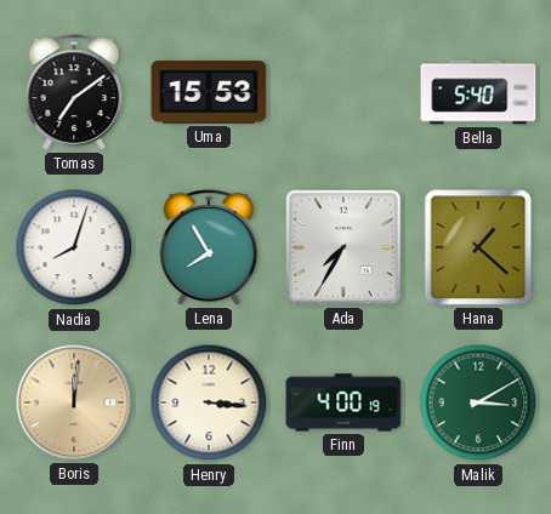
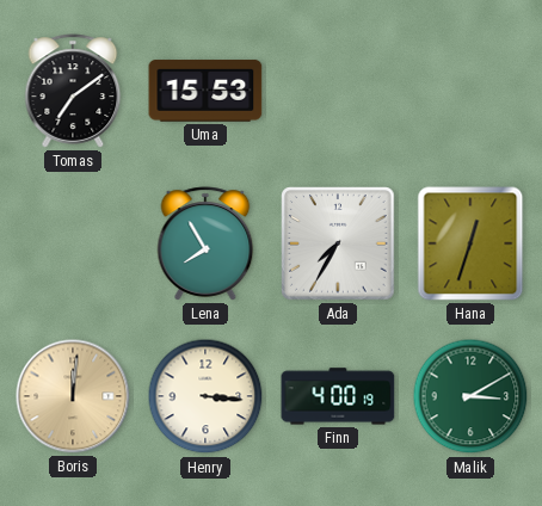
Bella: 5:40 -> none
Nadia: 8:03 -> none
Hana: 1:22 -> 12:33
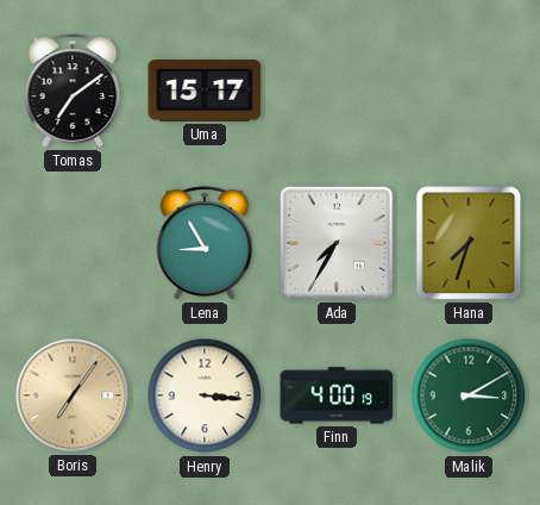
Uma: 15:53 -> 15:17
Lena: 7:55 -> 8:55
Hana: 12:33 -> 7:33
Boris: 12:01 -> 7:06
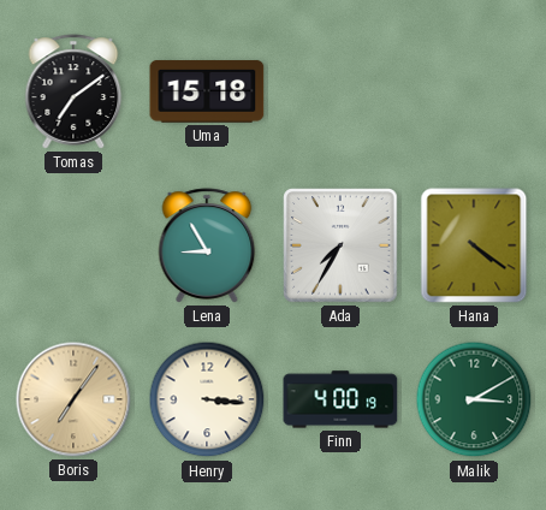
Uma: 15:17 -> 15:18
Hana: 7:33 -> 4:21
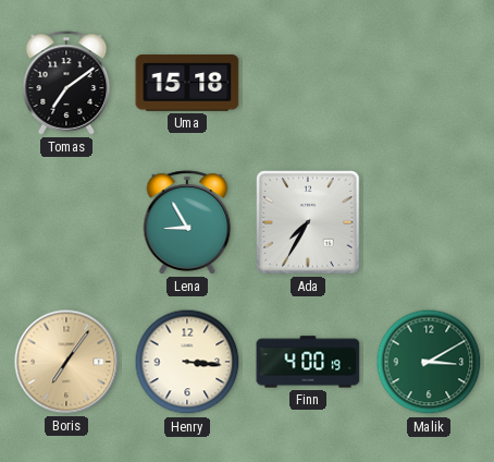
Hana: 4:21 -> none
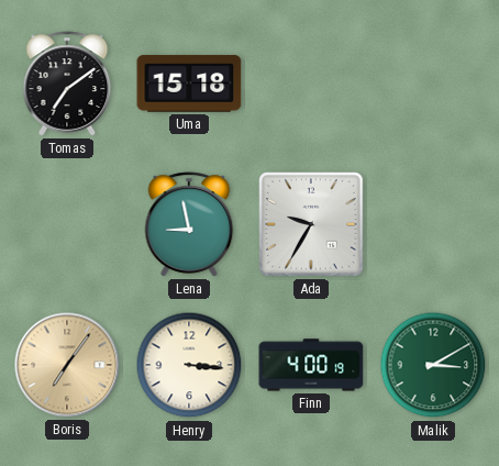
Lena: 8:55 -> 8:58
Ada: 7:35 -> 9:35
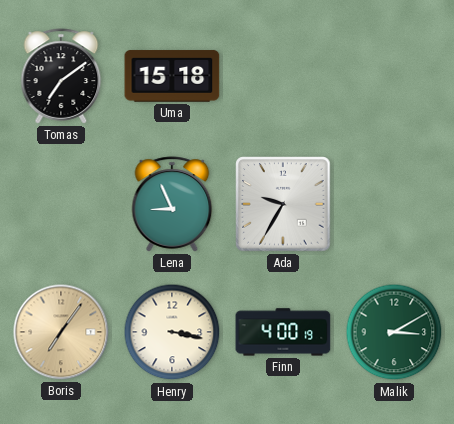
Lena: 8:58 -> 8:56
Henry: 3:16 -> 3:17
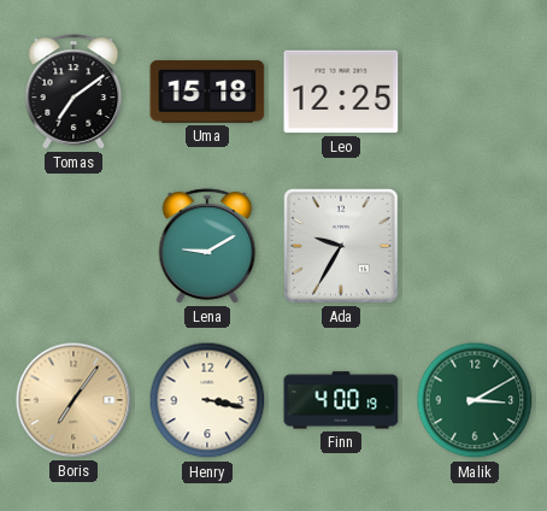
Leo: none -> 12:25
Lena: 8:56 -> 9:10
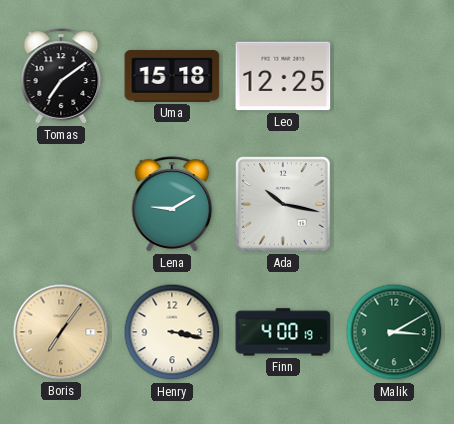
Ada: 9:35 -> 10:17
